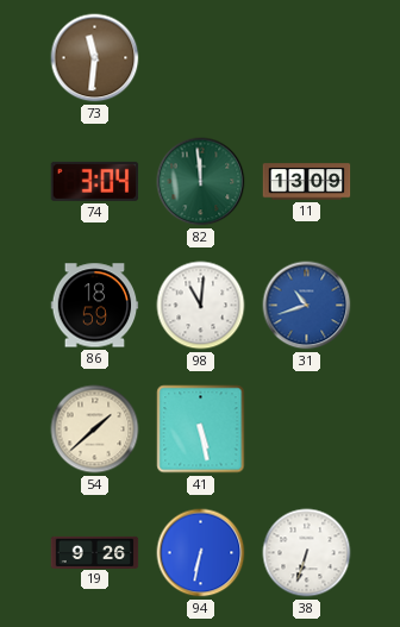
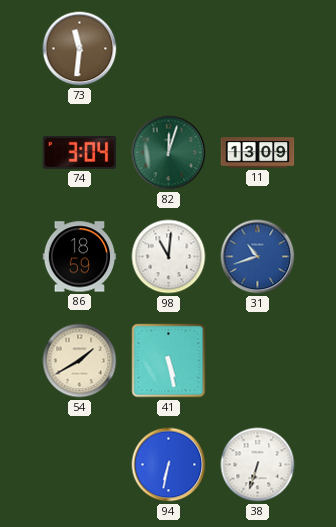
82: 11:59 -> 12:03
54: 1:38 -> 1:40
19: 9:26 -> none
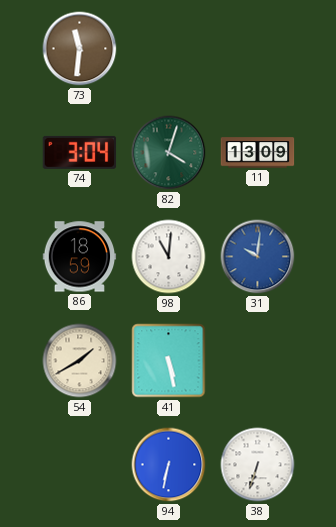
82: 12:03 -> 4:03
31: 10:42 -> 10:01
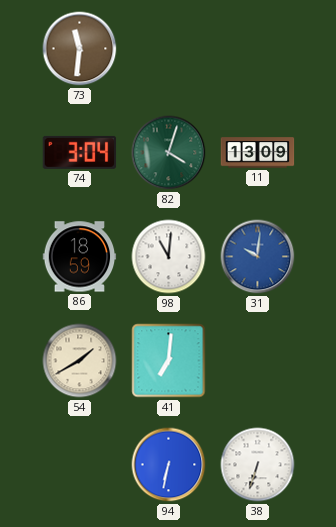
41: 5:28 -> 7:01
